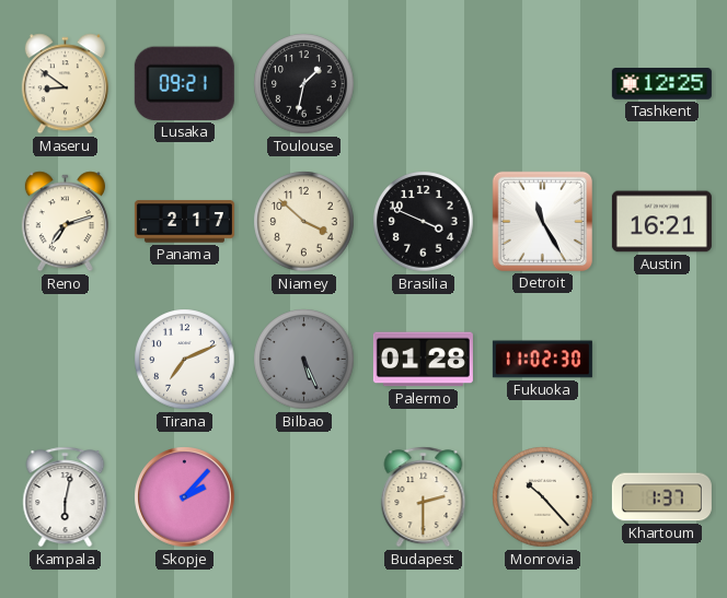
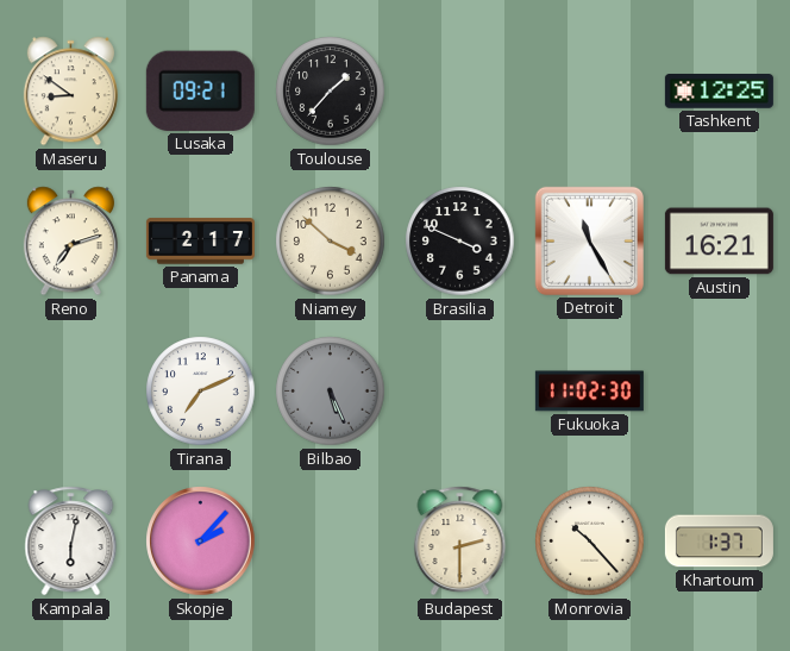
Toulouse: 1:32 -> 1:37
Palermo: 01:28 -> none
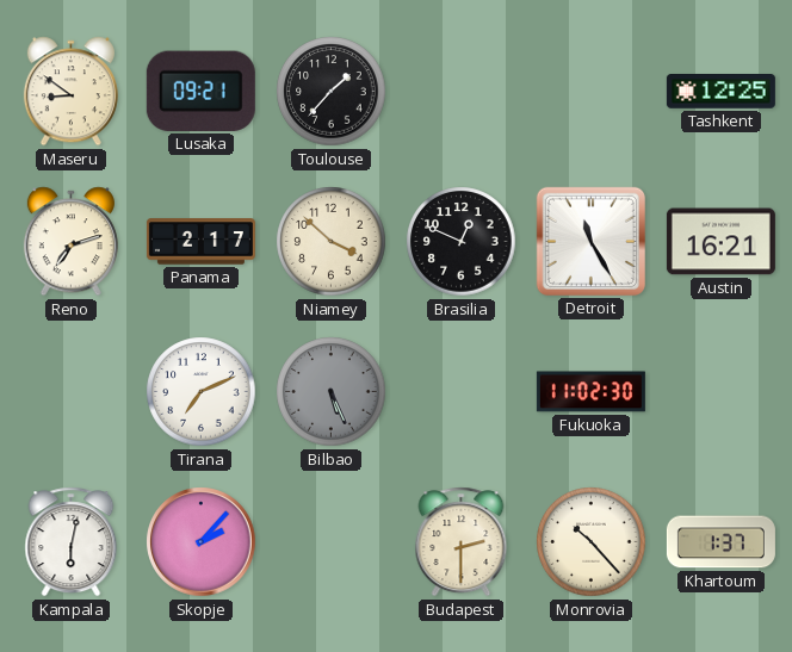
Brasilia: 3:49 -> 12:49
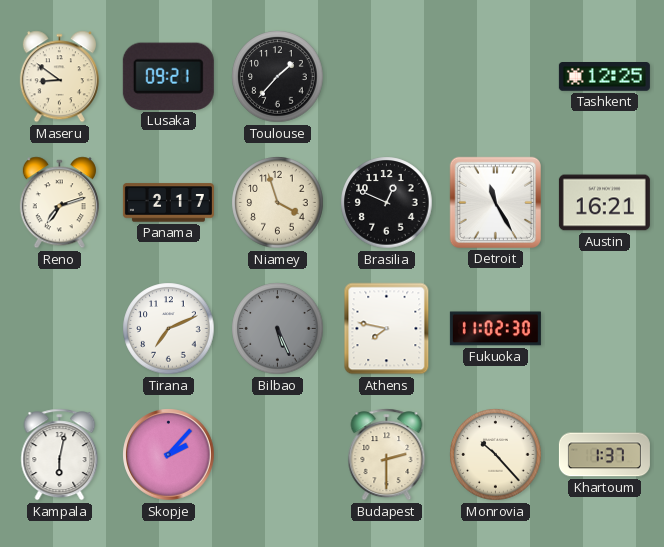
Niamey: 3:52 -> 3:57
Athens: none -> 7:47
